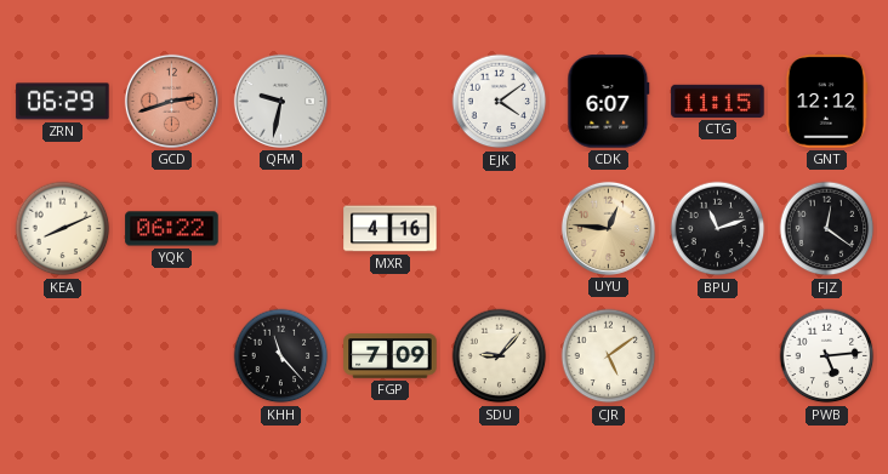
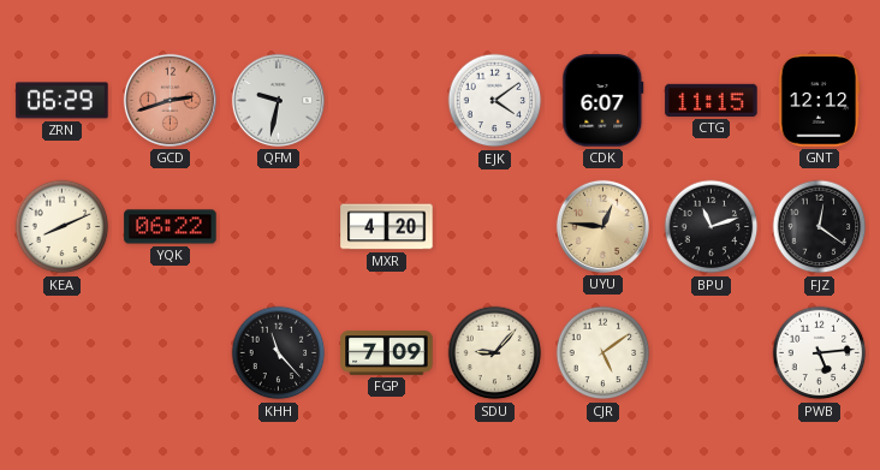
MXR: 4:16 -> 4:20
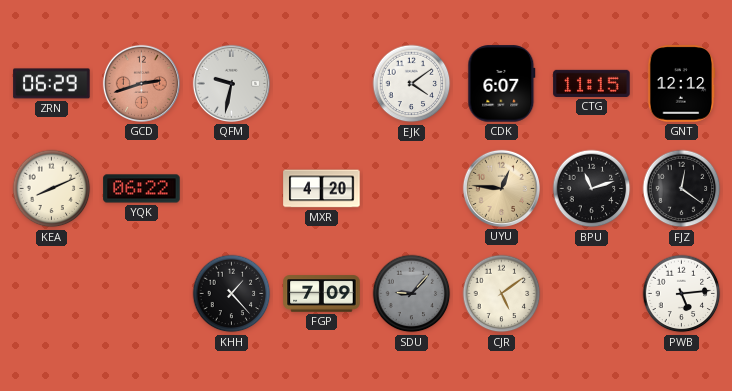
KHH: 11:23 -> 1:23
SDU dial: cream -> grey
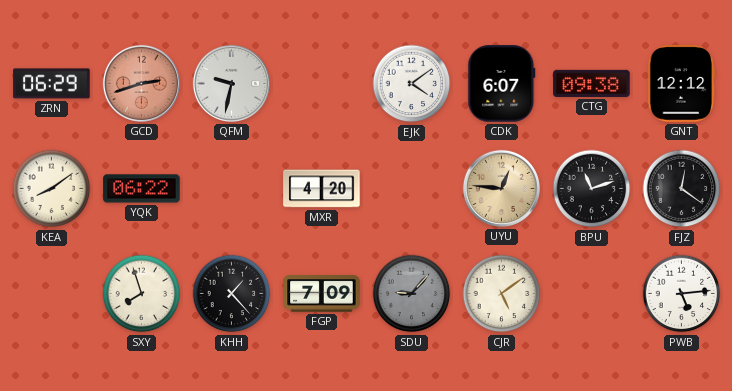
CTG: 11:15 -> 09:38
KEA: 8:11 -> 8:09
SXY: none -> 7:57
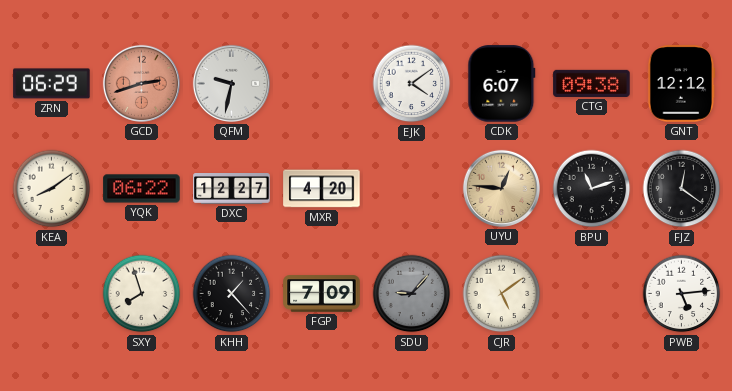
DXC: none -> 12:27
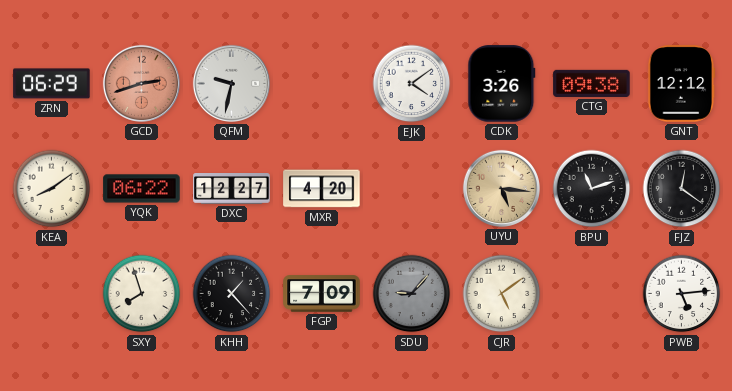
CDK: 6:07 -> 3:26
UYU: 12:46 -> 5:16
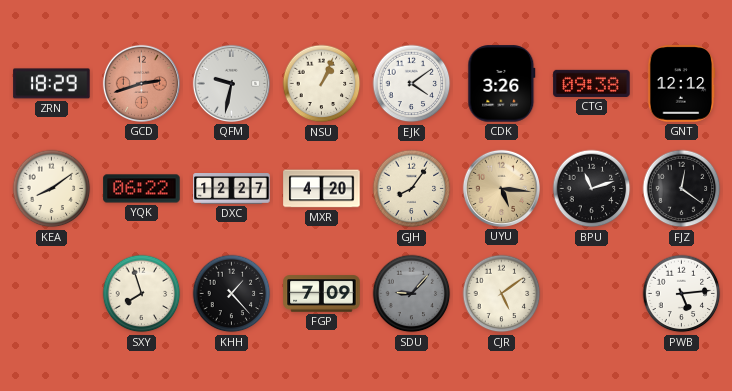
ZRN: 06:29 -> 18:29
NSU: none -> 1:04
GJH: none -> 8:06
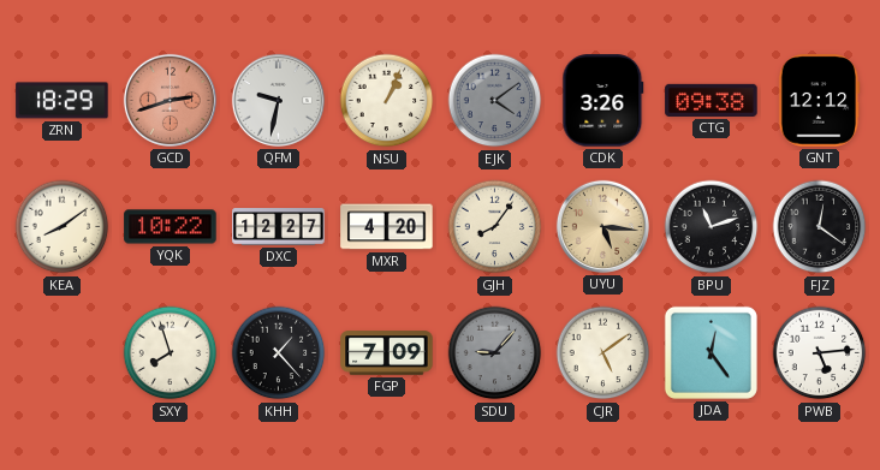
EJK dial: white -> grey
YQK: 06:22 -> 10:22
JDA: none -> 12:24
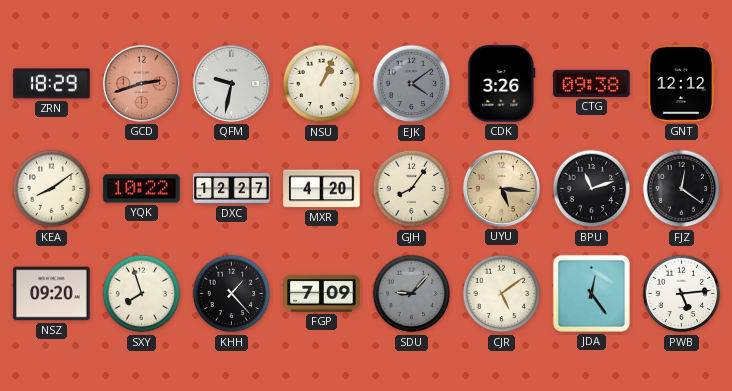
NSZ: none -> 09:20
